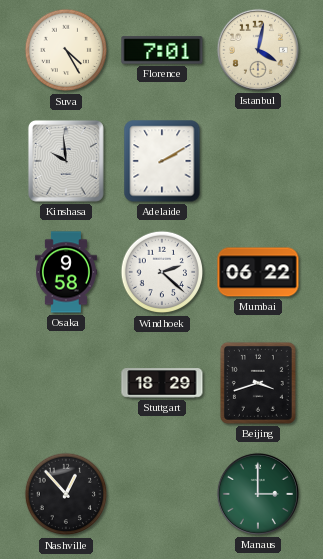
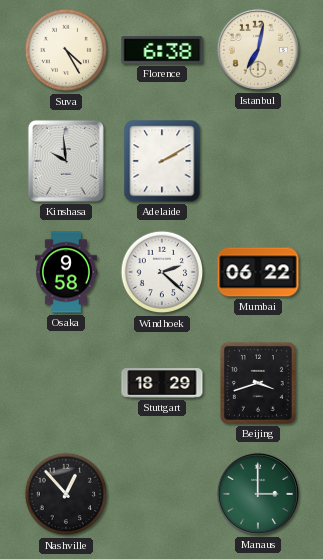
Florence: 7:01 -> 6:38
Istanbul: 4:02 -> 7:02
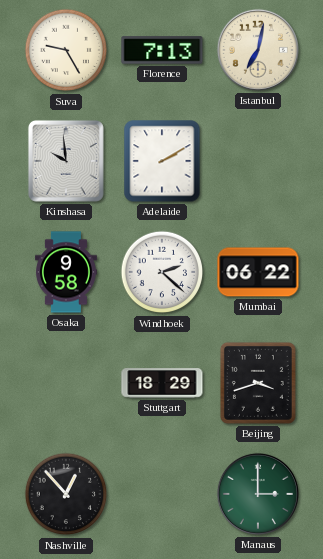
Suva: 4:25 -> 9:25
Florence: 6:38 -> 7:13
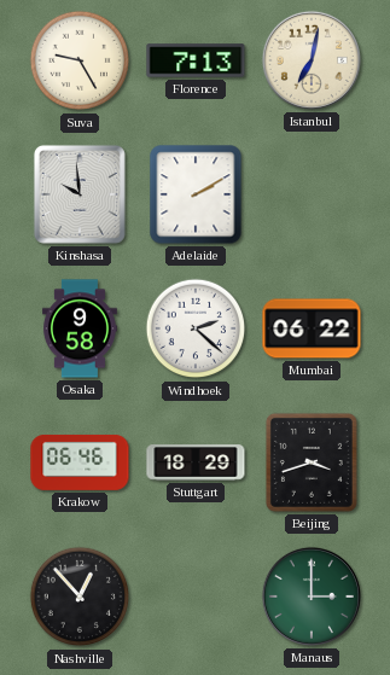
Krakow: none -> 06:46
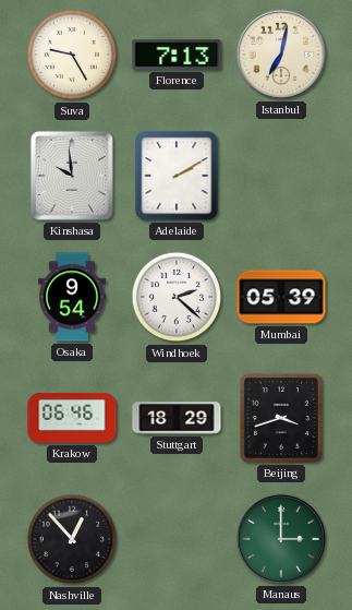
Osaka: 9:58 -> 9:54
Mumbai: 06:22 -> 05:39
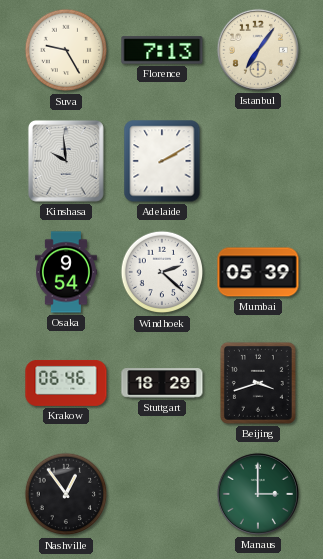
Istanbul: 7:02 -> 7:06
Nashville: 12:53 -> 12:54
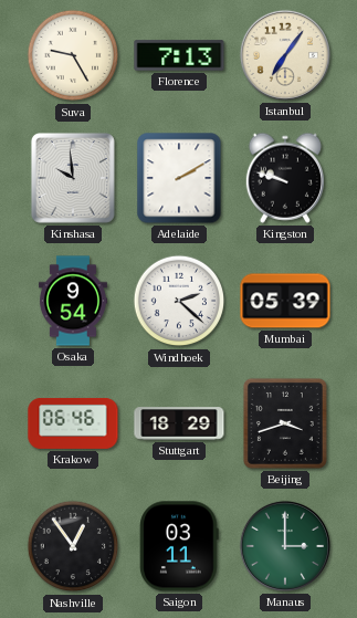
Kingston: none -> 9:48
Saigon: none -> 03:11
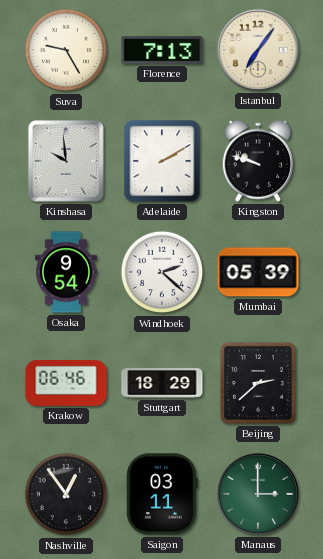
Beijing: 3:42 -> 2:38
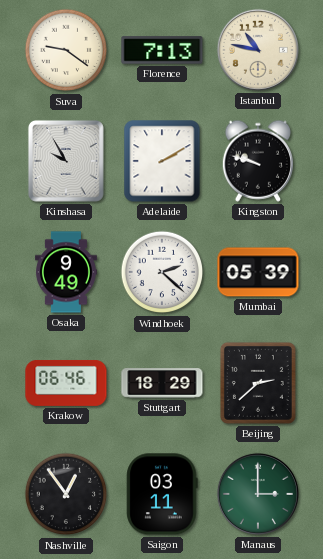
Suva: 9:25 -> 9:21
Istanbul: 7:06 -> 10:47
Kinshasa: 9:59 -> 9:55
Osaka: 9:54 -> 9:49
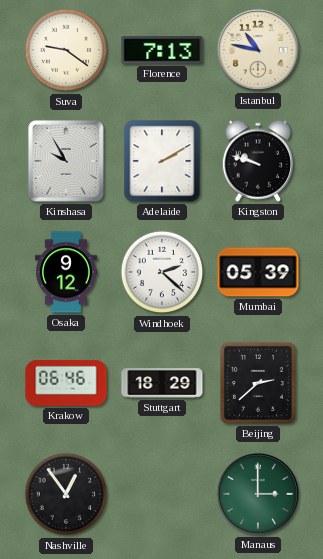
Osaka: 9:49 -> 9:12
Saigon: 03:11 -> none
